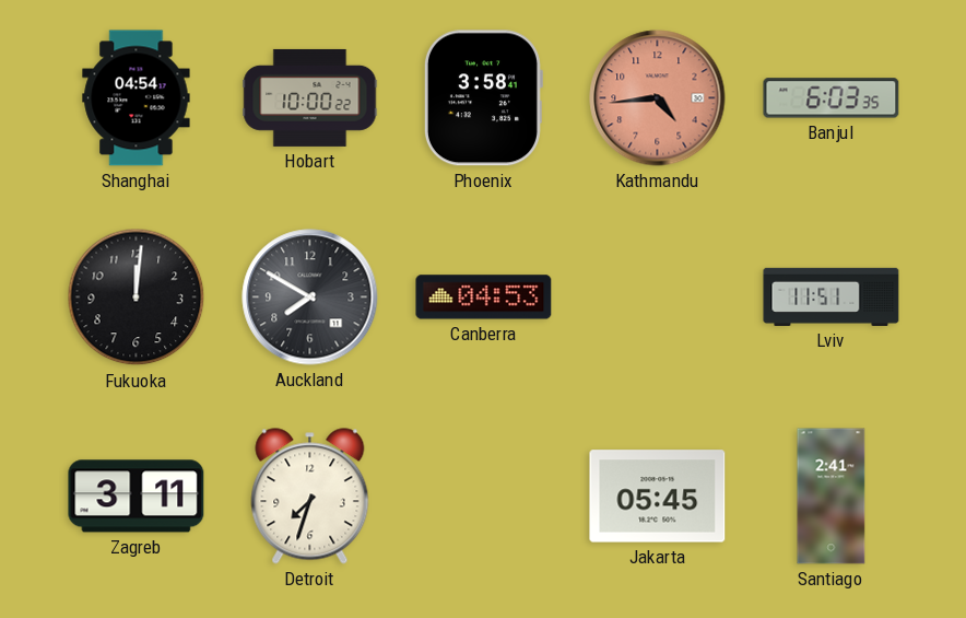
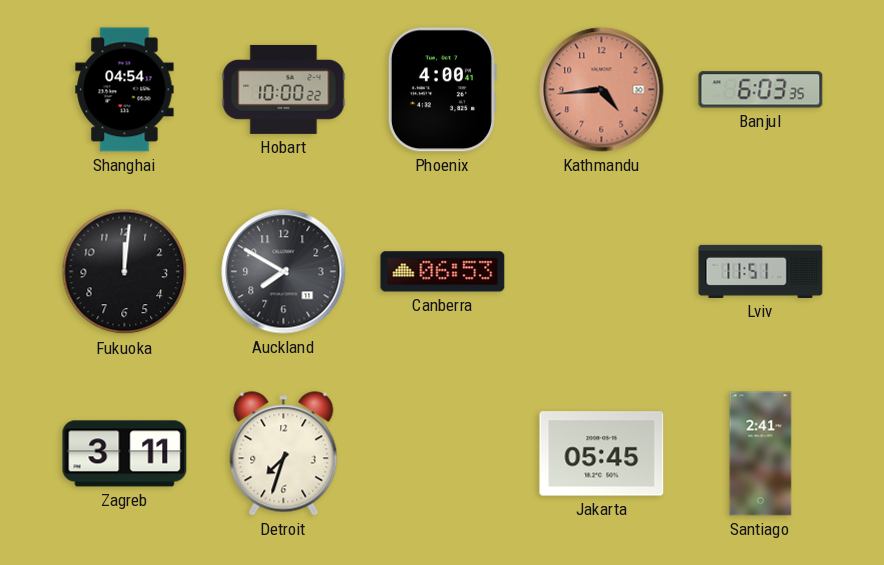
Phoenix: 3:58 -> 4:00
Canberra: 04:53 -> 06:53
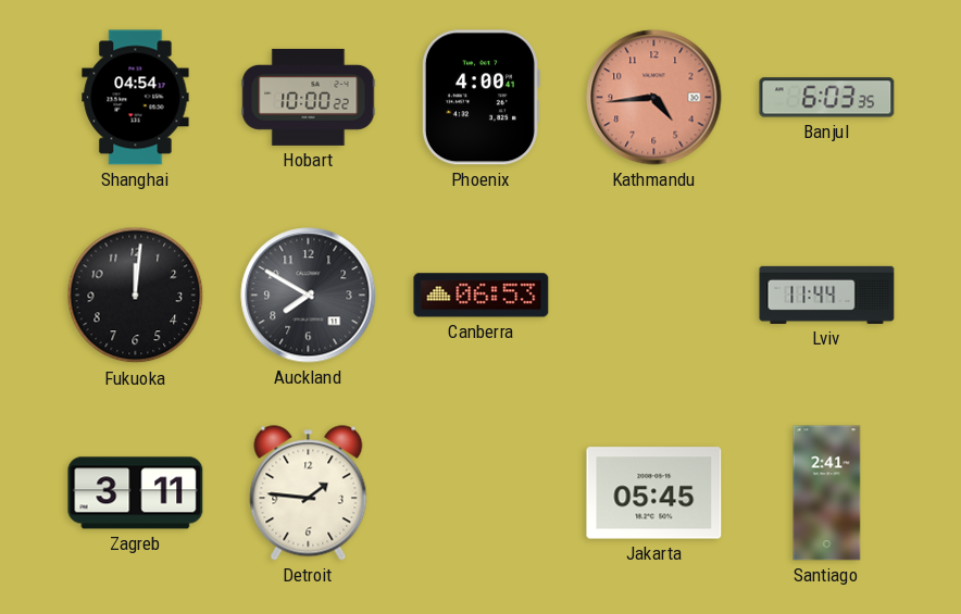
Lviv: 11:51 -> 11:44
Detroit: 7:33 -> 1:46
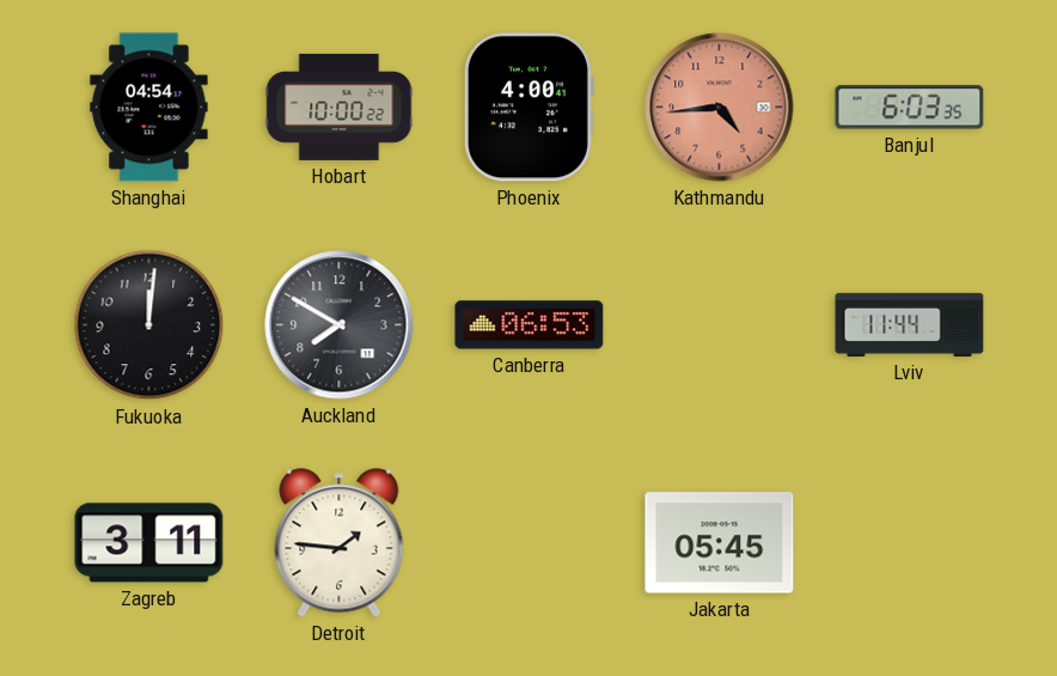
Santiago: 2:41 -> none
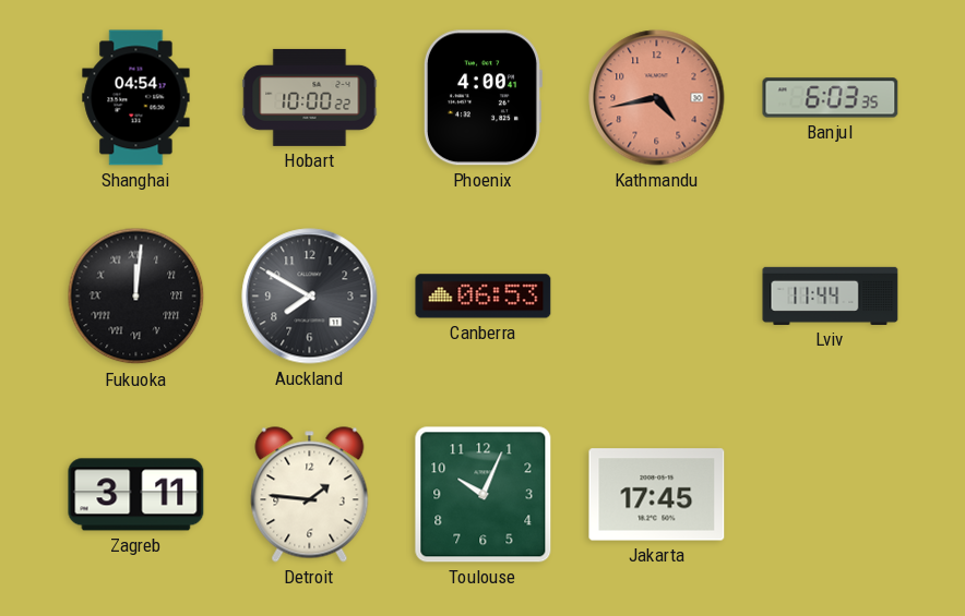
Kathmandu: 4:44 -> 4:43
Fukuoka numerals: Arabic -> Roman
Toulouse: none -> 10:04
Jakarta: 05:45 -> 17:45
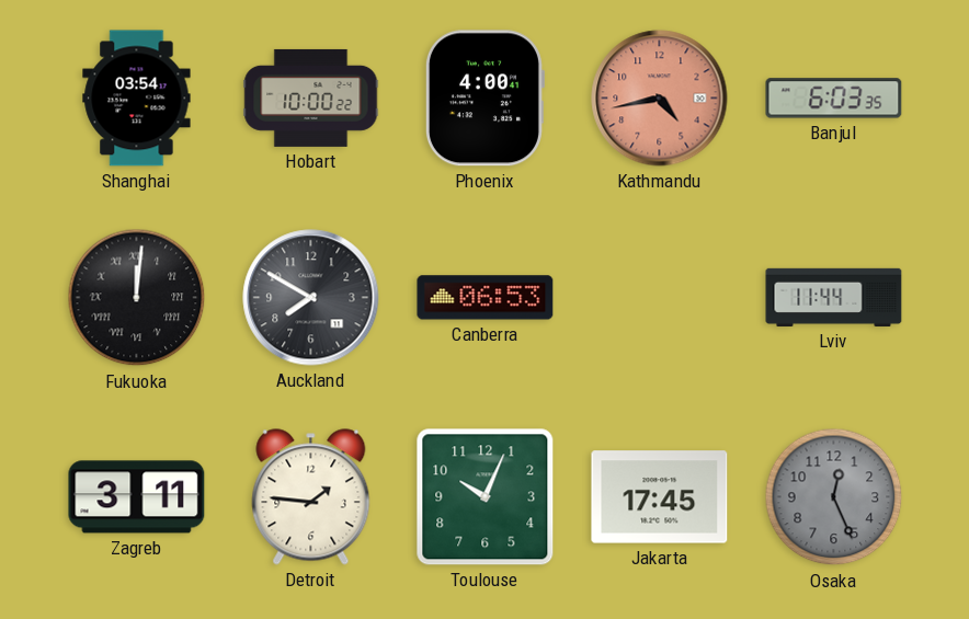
Shanghai: 04:54 -> 03:54
Osaka: none -> 12:26
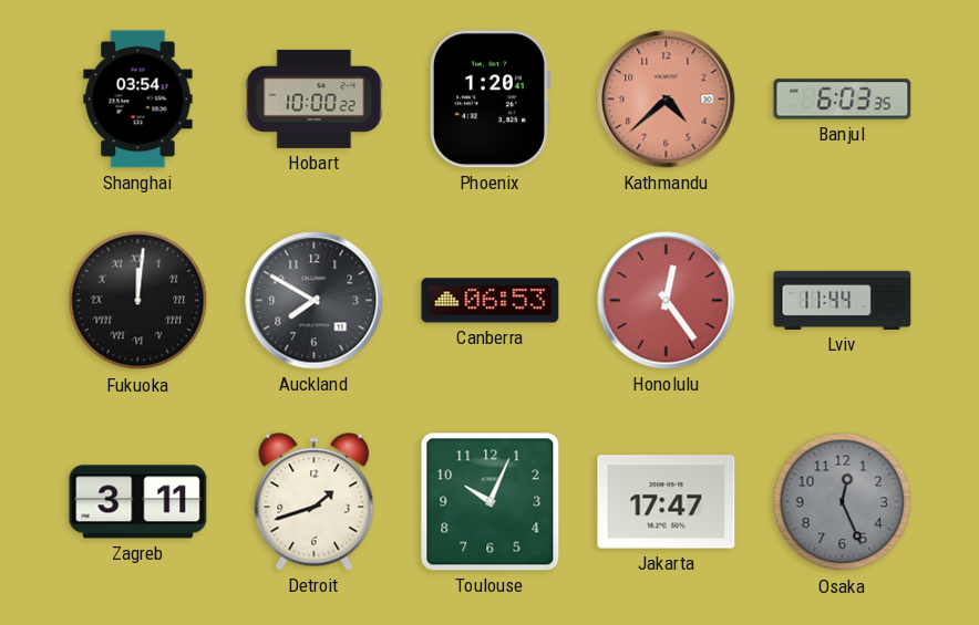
Phoenix: 4:00 -> 1:20
Kathmandu: 4:43 -> 4:38
Honolulu: none -> 12:24
Detroit: 1:46 -> 1:42
Jakarta: 17:45 -> 17:47
